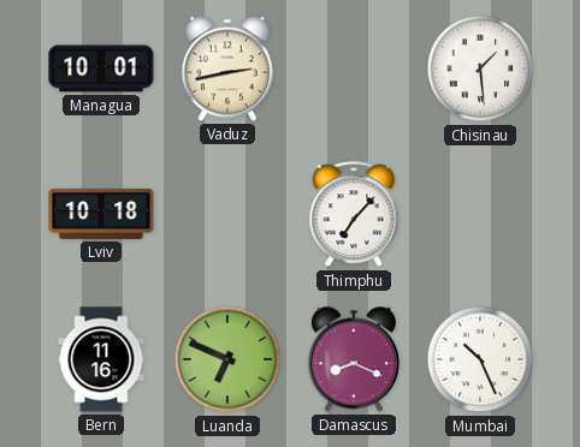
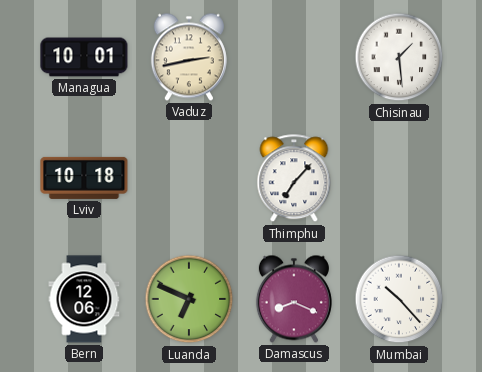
Bern: 11:16 -> 12:06
Mumbai: 10:26 -> 10:23
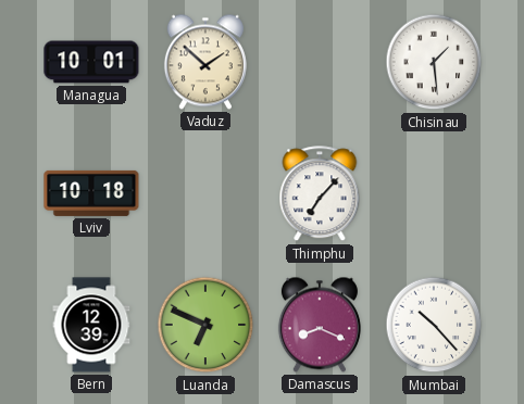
Vaduz: 2:43 -> 1:52
Bern: 12:06 -> 12:39
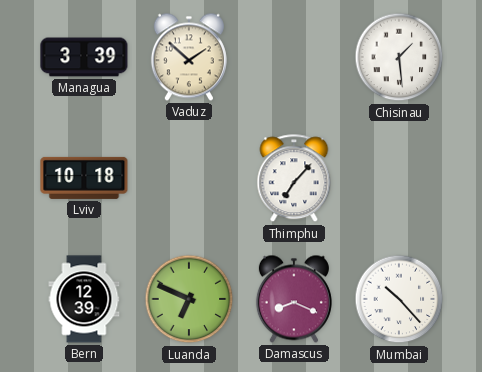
Managua: 10:01 -> 3:39
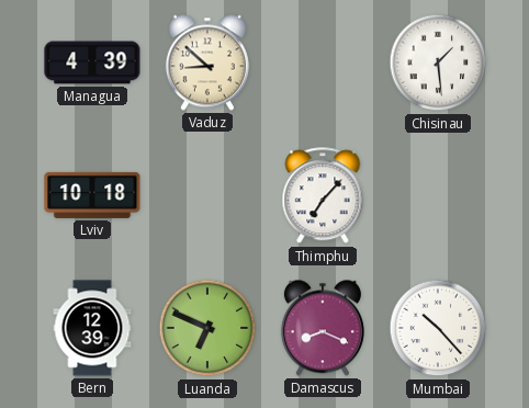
Managua: 3:39 -> 4:39
Vaduz: 1:52 -> 8:52
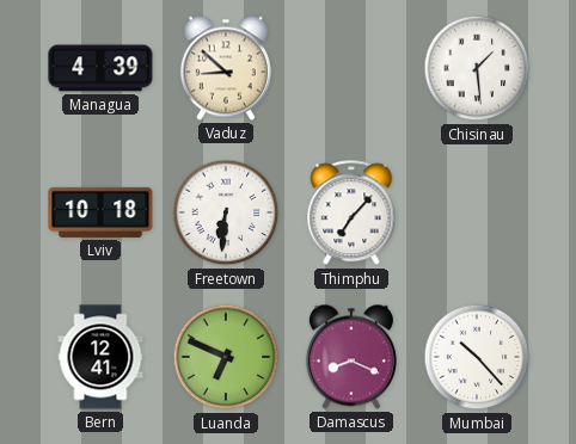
Freetown: none -> 6:31
Bern: 12:39 -> 12:41
